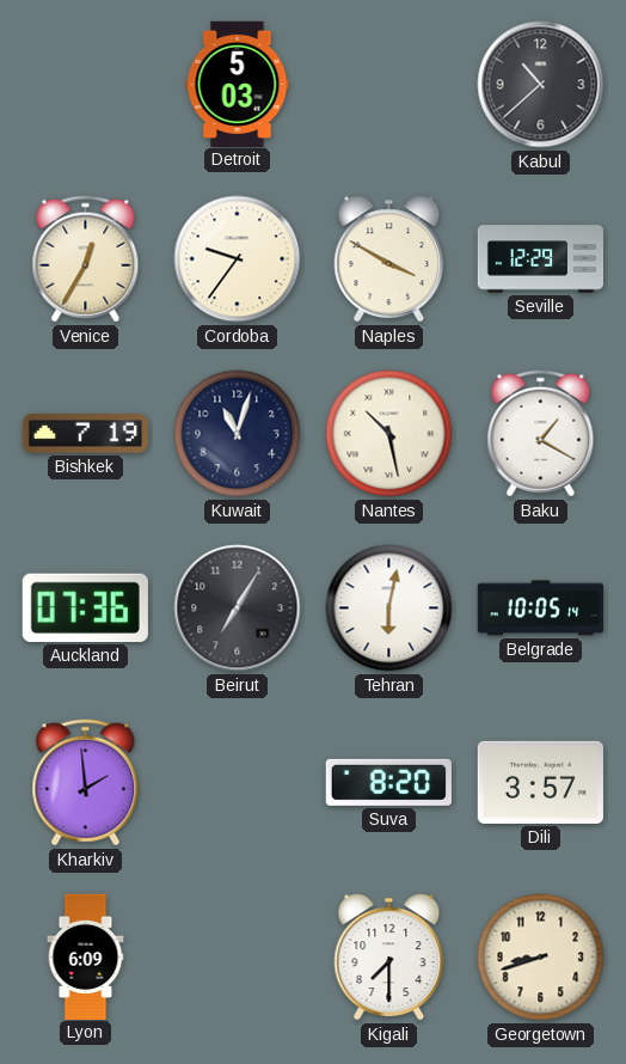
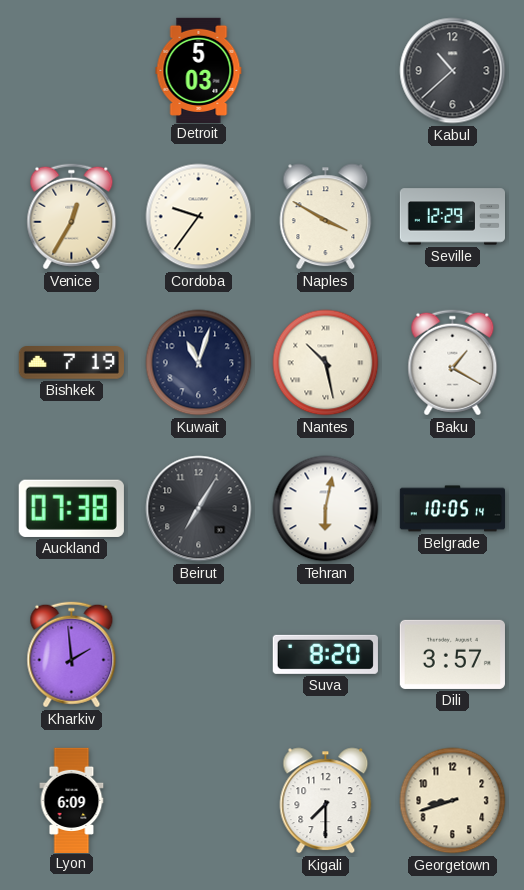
Auckland: 07:36 -> 07:38
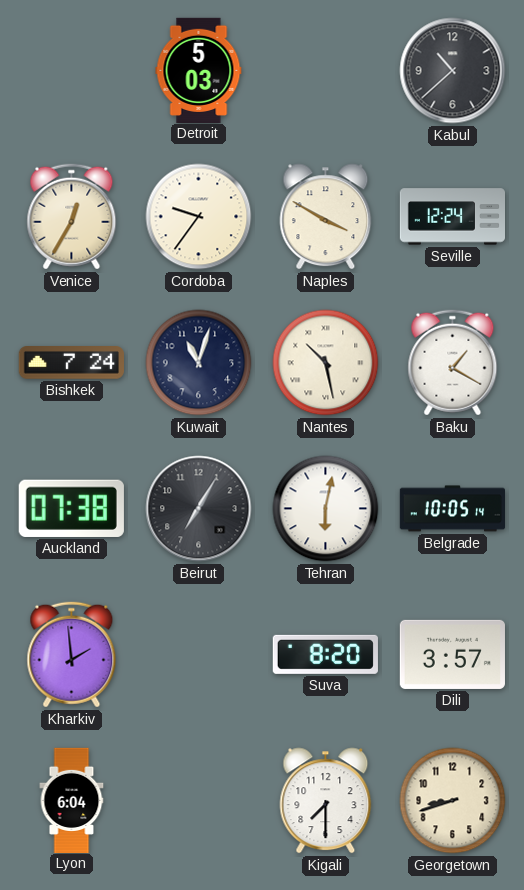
Seville: 12:29 -> 12:24
Bishkek: 7:19 -> 7:24
Lyon: 6:09 -> 6:04
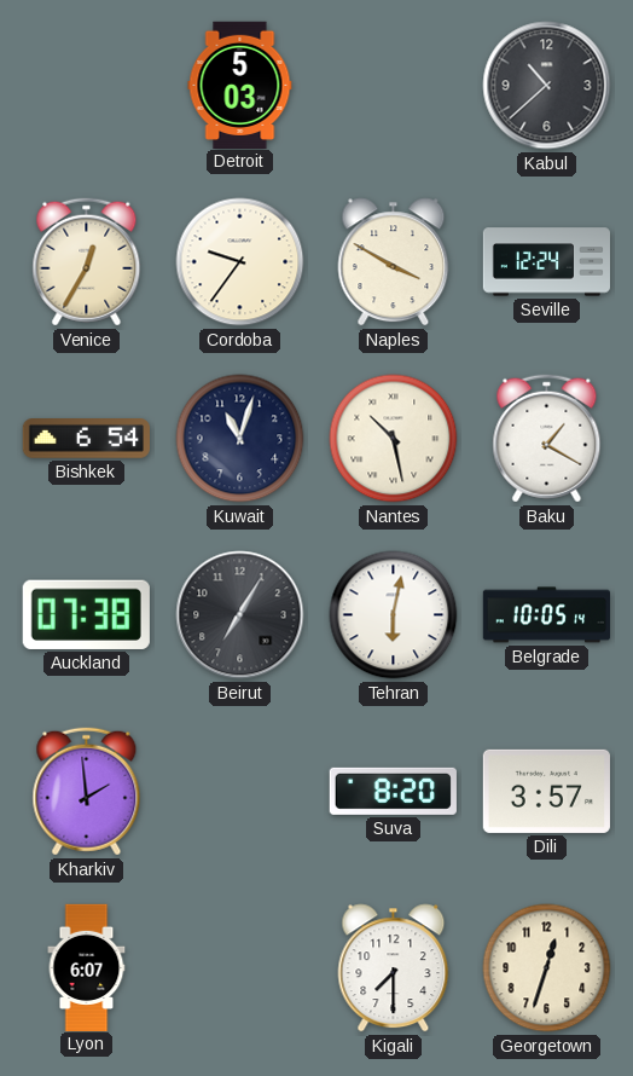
Bishkek: 7:24 -> 6:54
Lyon: 6:04 -> 6:07
Georgetown: 8:42 -> 12:33
